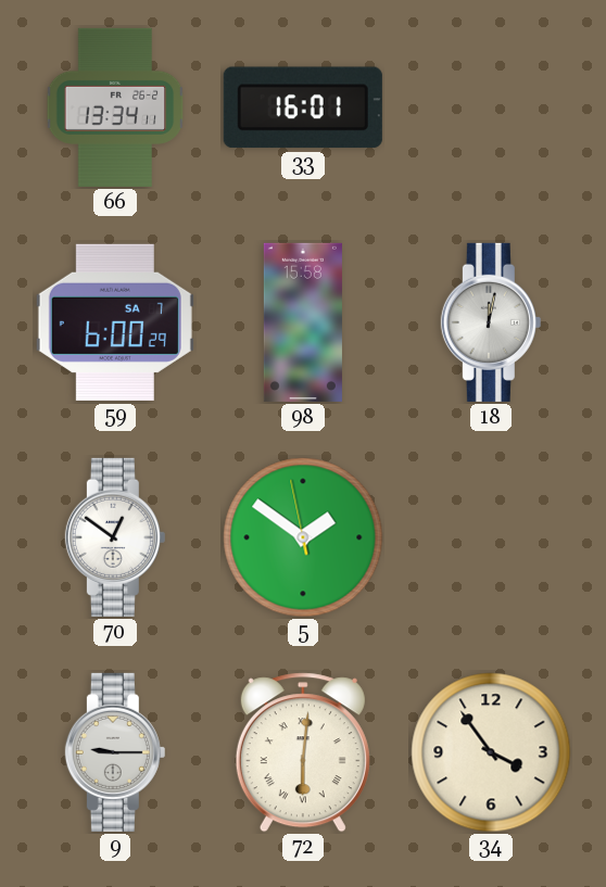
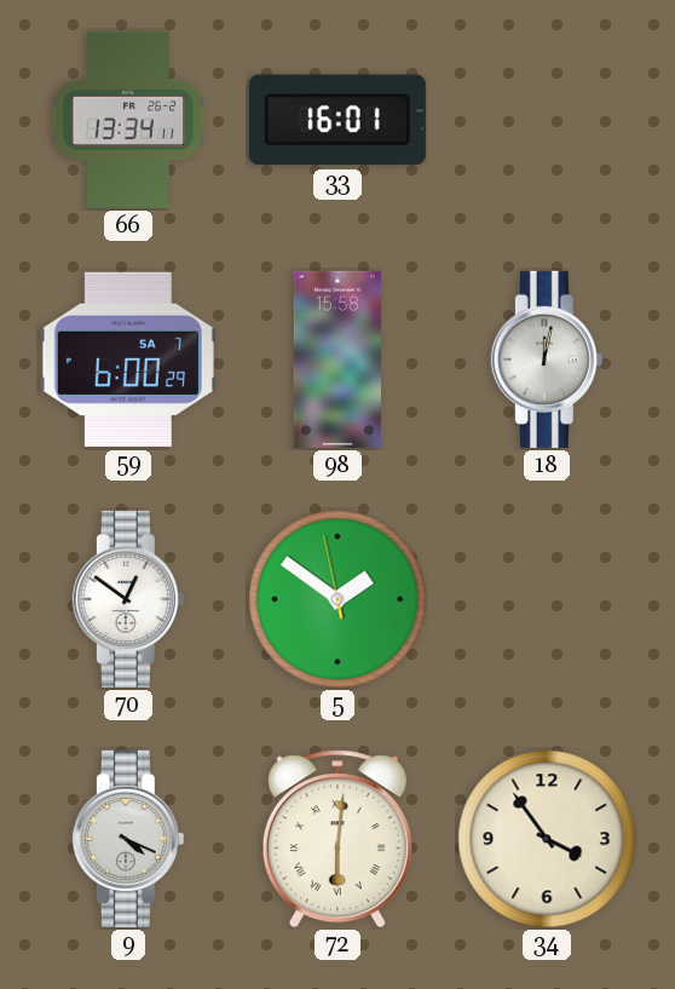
9: 9:15 -> 4:19
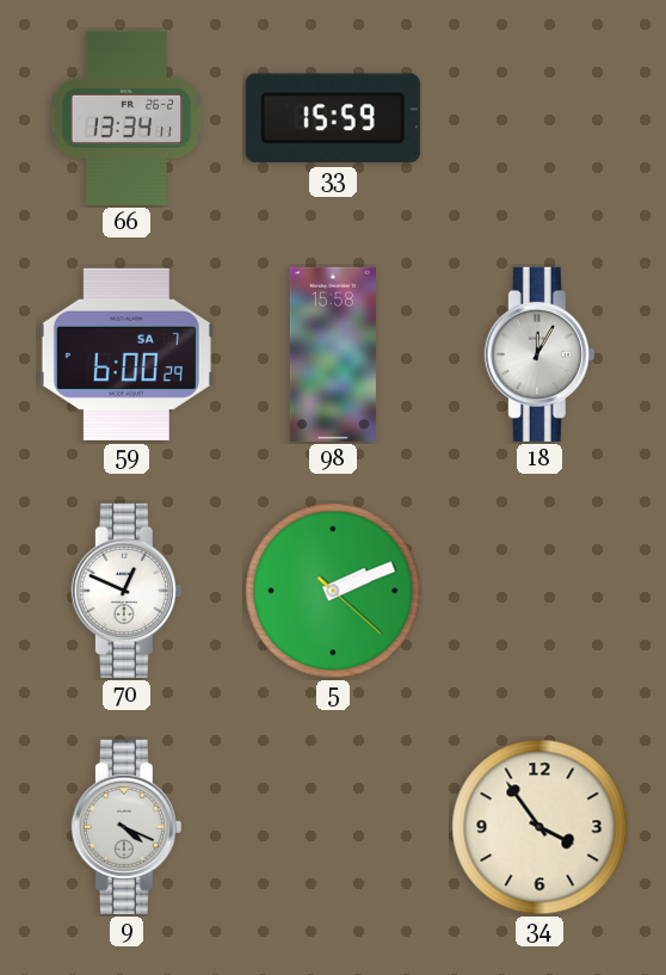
33: 16:01 -> 15:59
18: 12:02 -> 12:05
70: 12:51 -> 12:49
5: 1:50 -> 2:11
72: 6:01 -> none
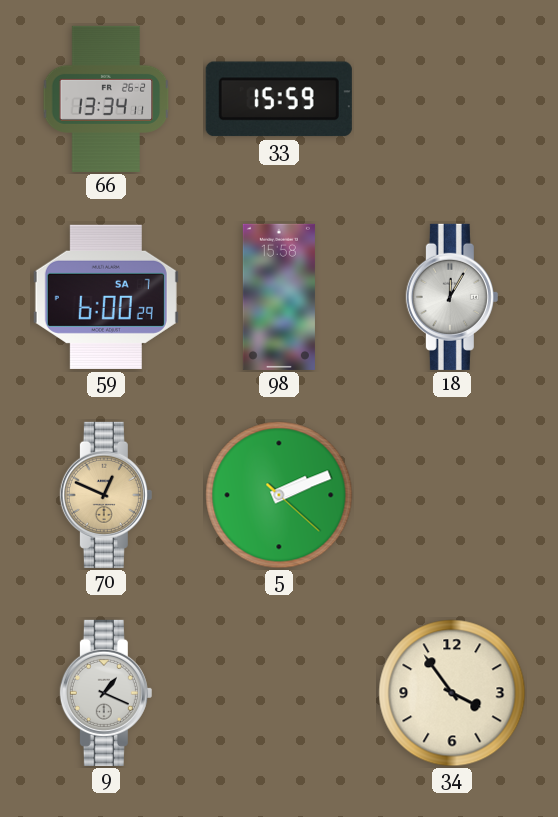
70 dial: white -> champagne
9: 4:19 -> 1:19
